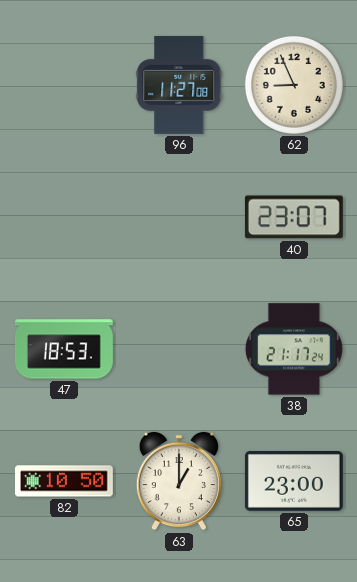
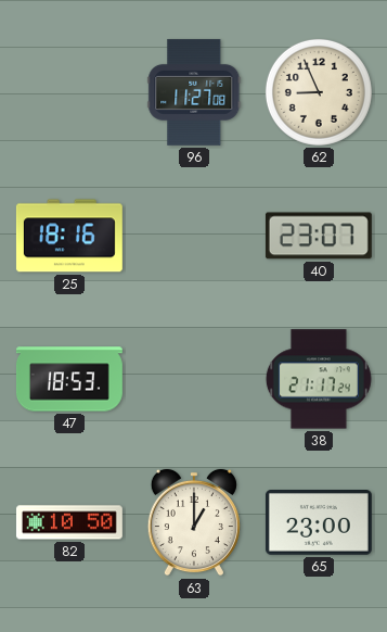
25: none -> 18:16
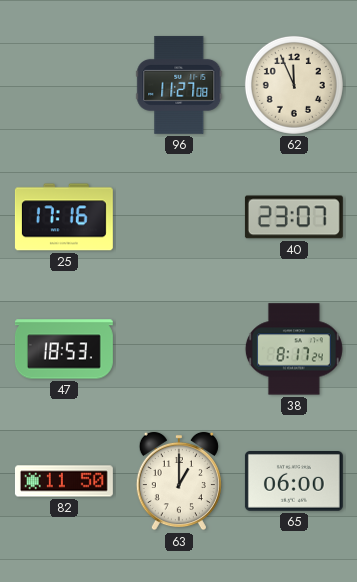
62: 8:56 -> 11:56
25: 18:16 -> 17:16
38: 21:17 -> 8:17
82: 10:50 -> 11:50
65: 23:00 -> 06:00
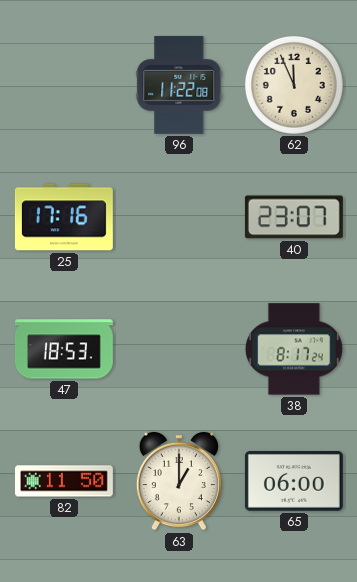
96: 11:27 -> 11:22
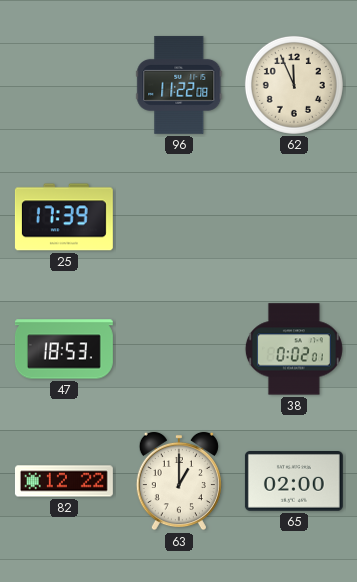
25: 17:16 -> 17:39
40: 23:07 -> none
38: 8:17 -> 0:02
82: 11:50 -> 12:22
65: 06:00 -> 02:00
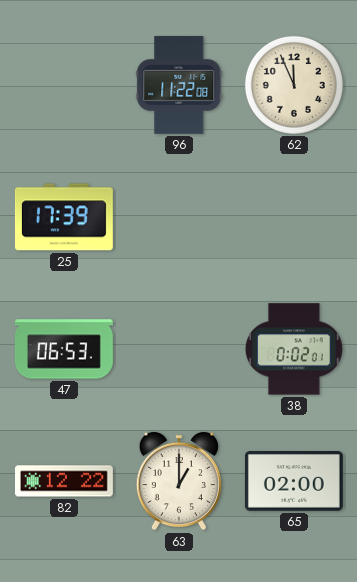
47: 18:53 -> 06:53
